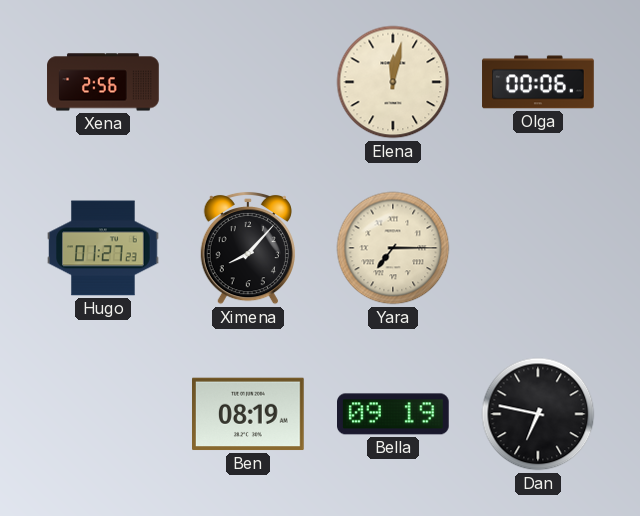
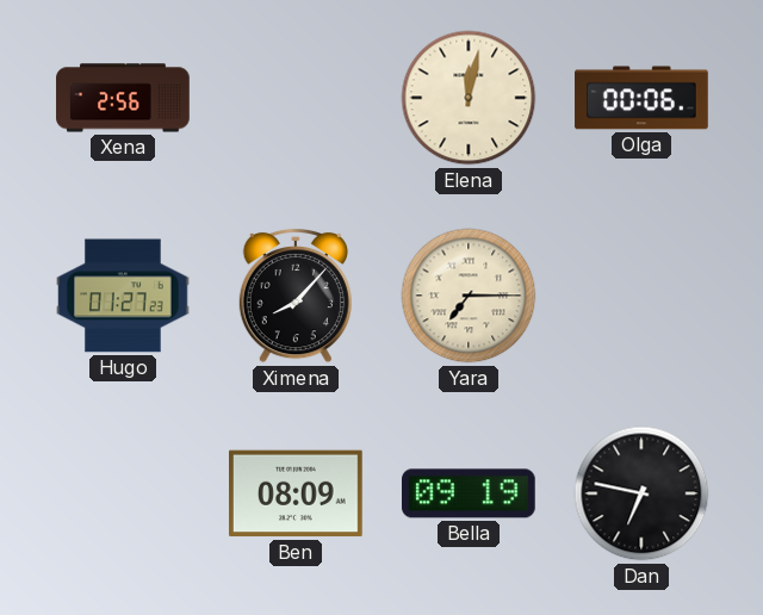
Ben: 08:19 -> 08:09
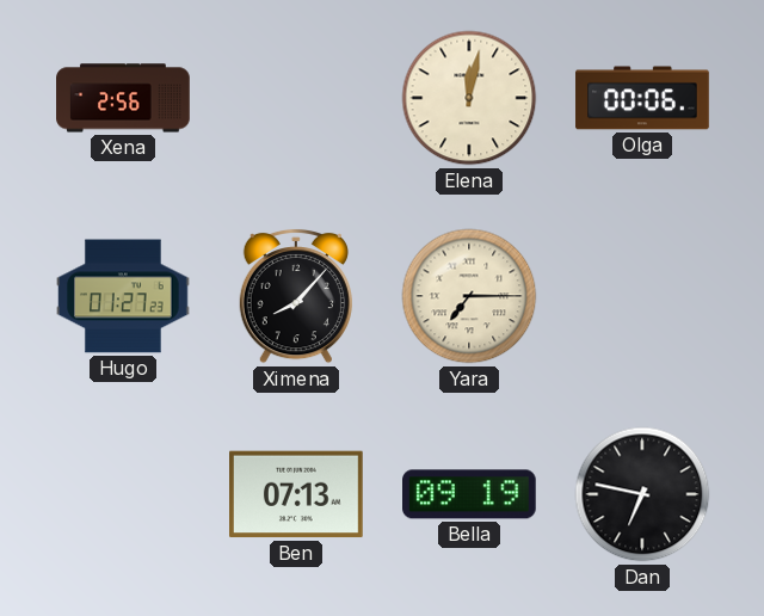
Ben: 08:09 -> 07:13
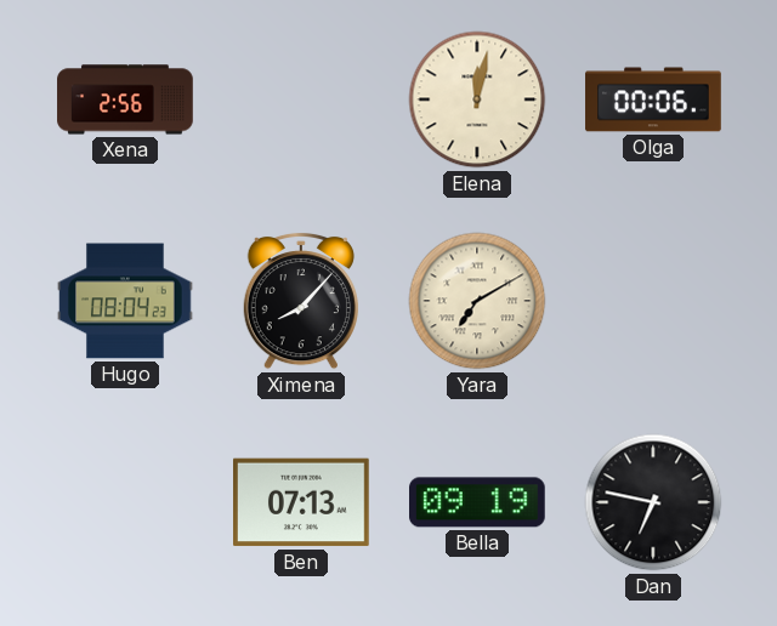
Hugo: 01:27 -> 08:04
Yara: 7:15 -> 7:10
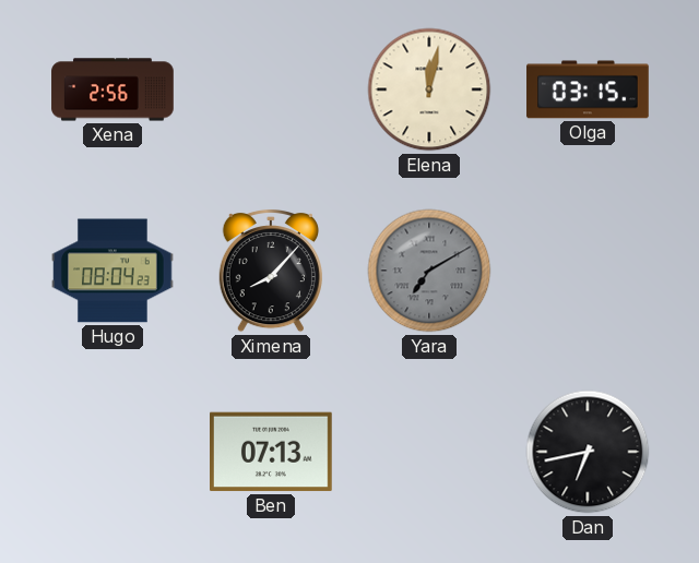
Olga: 00:06 -> 03:15
Yara dial: cream -> grey
Bella: 09:19 -> none
Dan: 6:47 -> 6:43
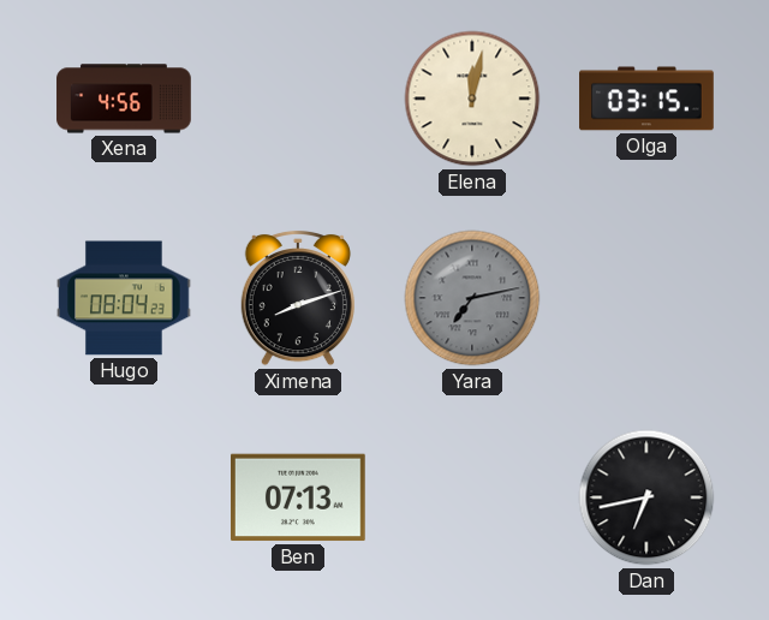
Xena: 2:56 -> 4:56
Ximena: 8:07 -> 8:12
Yara: 7:10 -> 7:13
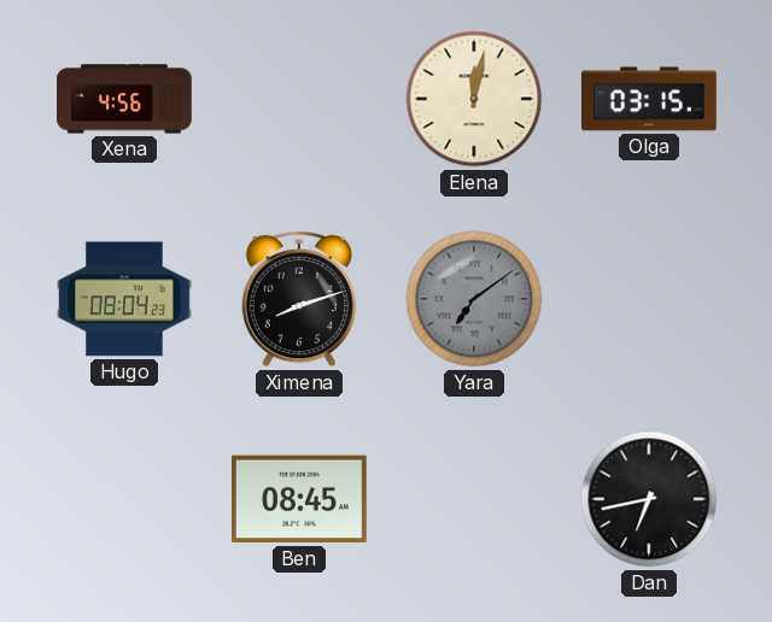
Yara: 7:13 -> 7:09
Ben: 07:13 -> 08:45
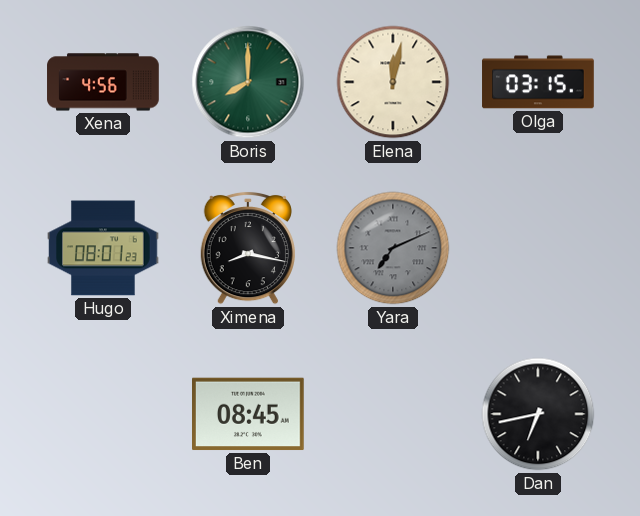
Boris: none -> 8:00
Hugo: 08:04 -> 08:01
Ximena: 8:12 -> 8:17
Yara: 7:09 -> 7:11
